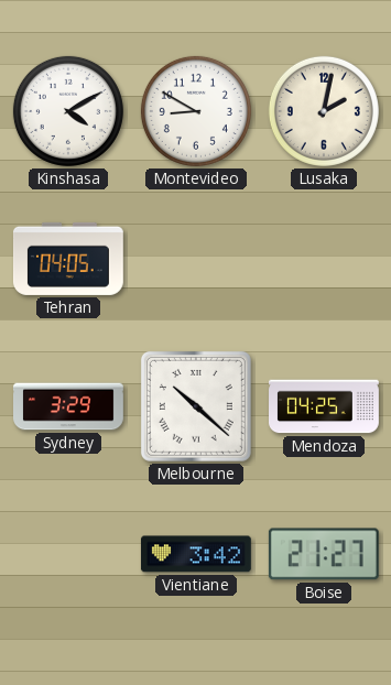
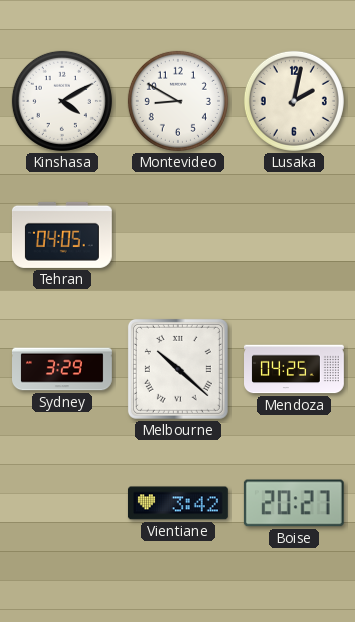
Boise: 21:27 -> 20:27
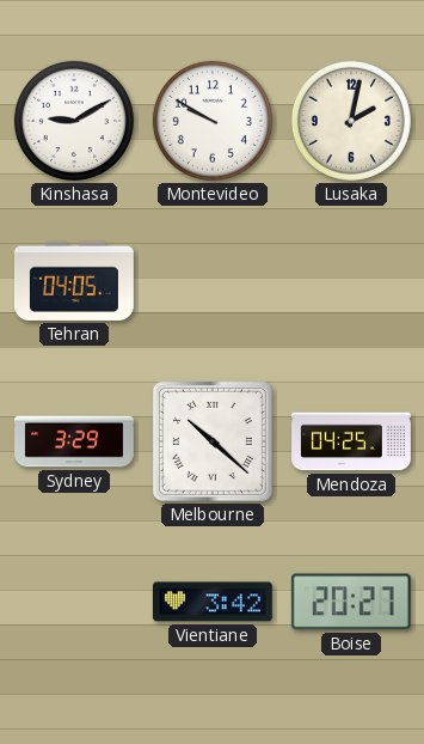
Kinshasa: 4:10 -> 9:10
Montevideo: 8:50 -> 9:50
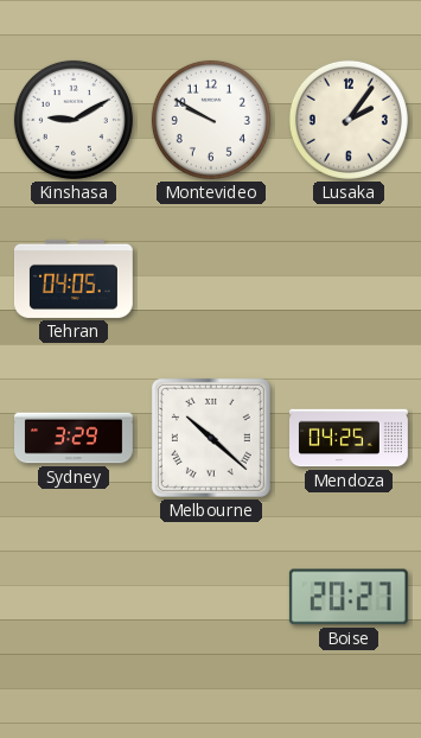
Lusaka: 2:02 -> 2:06
Vientiane: 3:42 -> none
